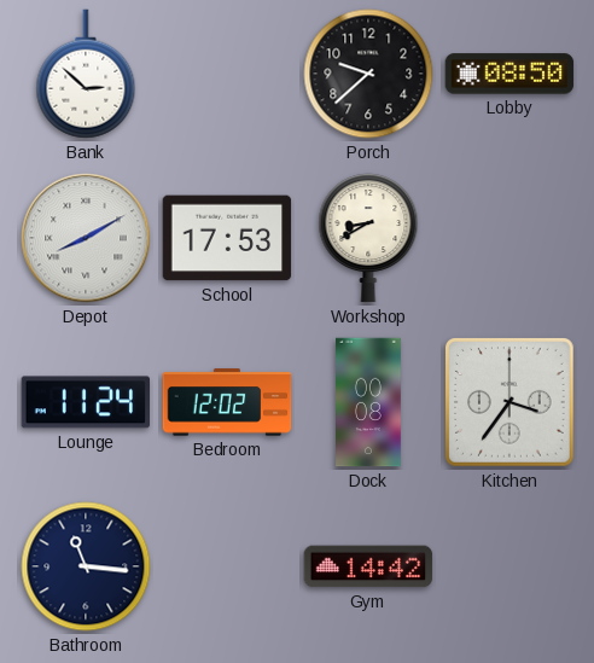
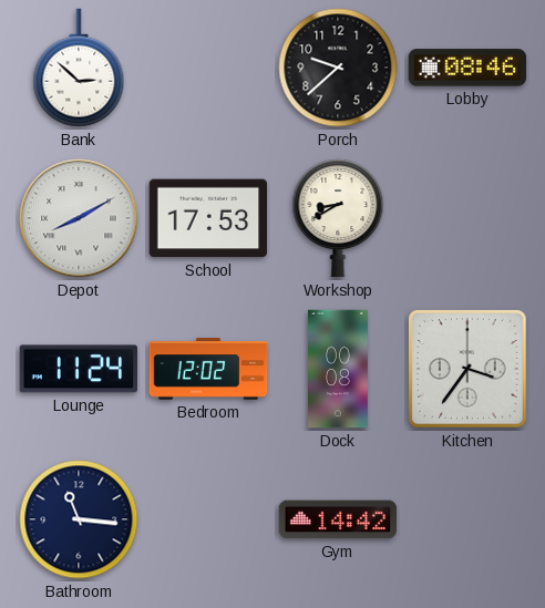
Lobby: 08:50 -> 08:46
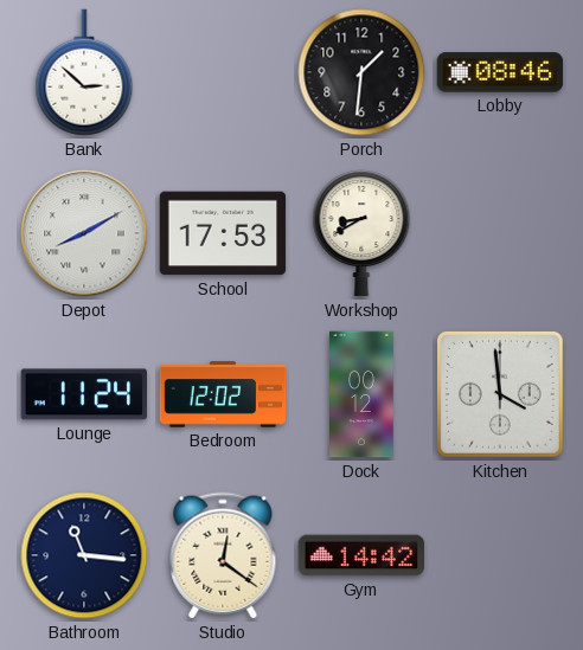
Porch: 9:38 -> 1:31
Dock: 00:08 -> 00:12
Kitchen: 3:36 -> 3:59
Studio: none -> 12:21
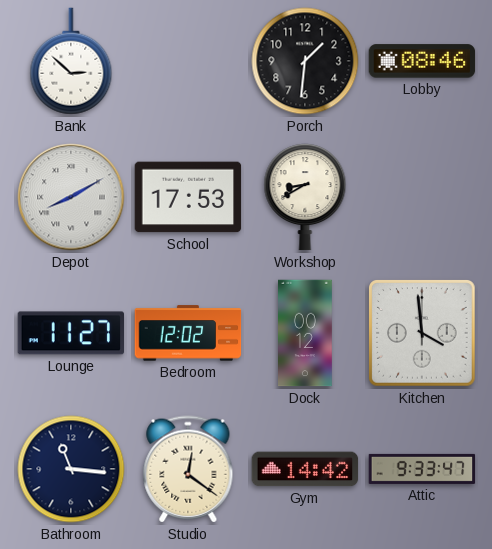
Lounge: 11:24 -> 11:27
Attic: none -> 9:33
